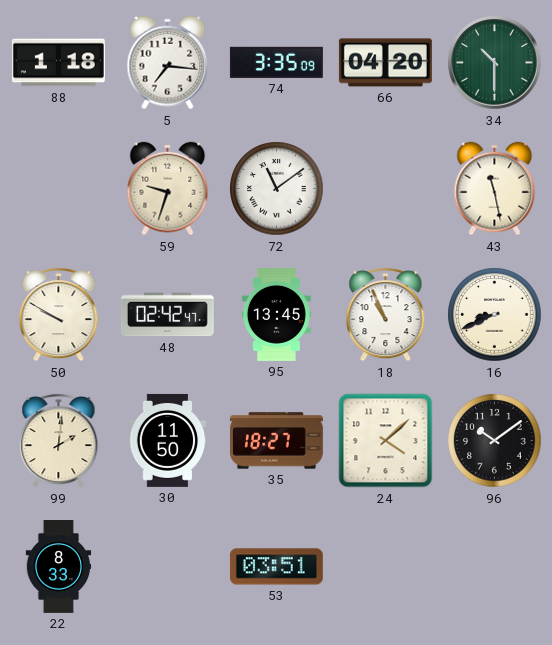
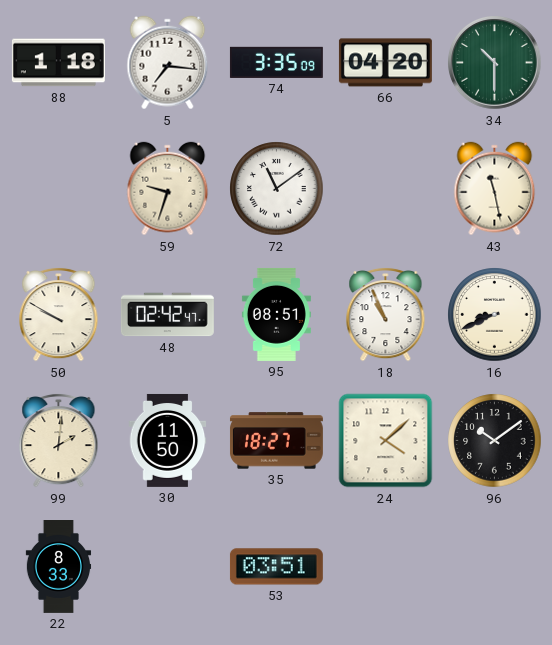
95: 13:45 -> 08:51
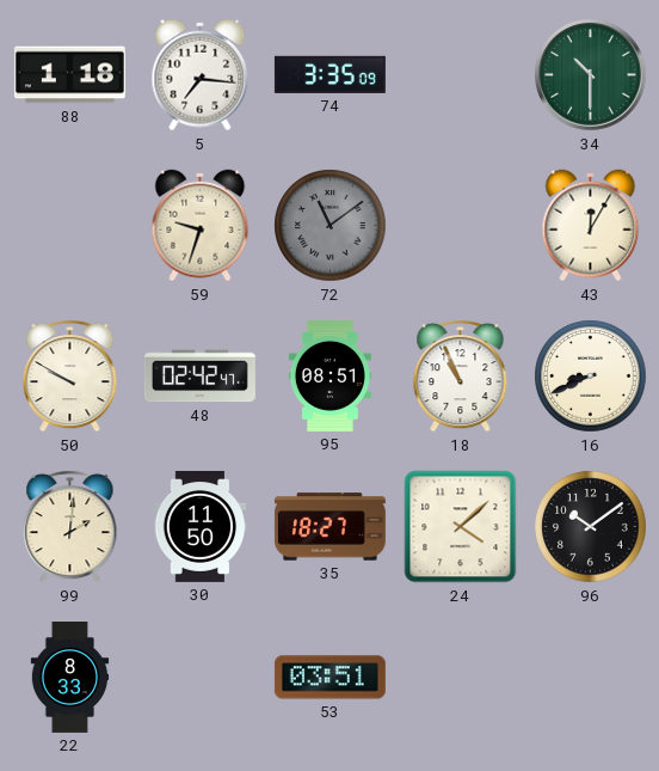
66: 04:20 -> none
72 dial: white -> grey
43: 11:28 -> 12:05
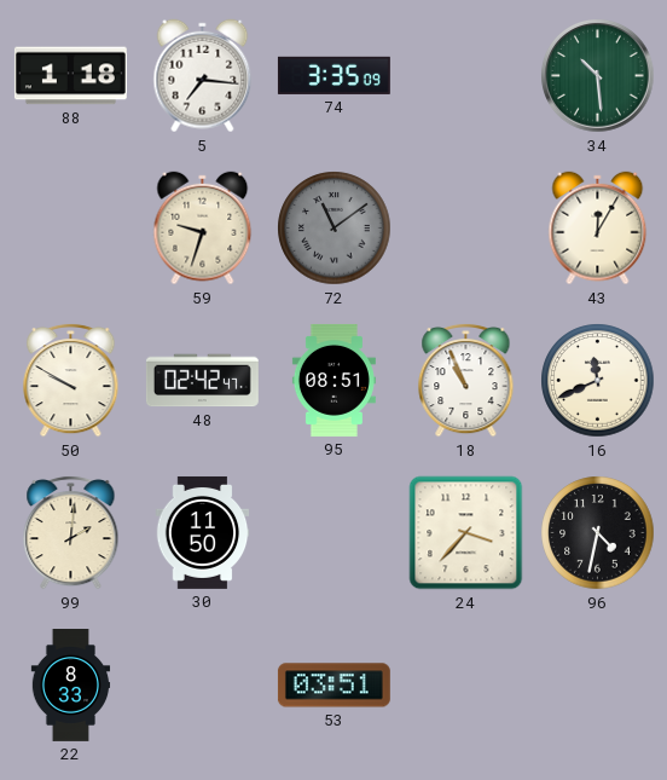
34: 10:30 -> 10:29
16: 8:41 -> 11:41
35: 18:27 -> none
24: 4:08 -> 3:37
96: 10:09 -> 4:32
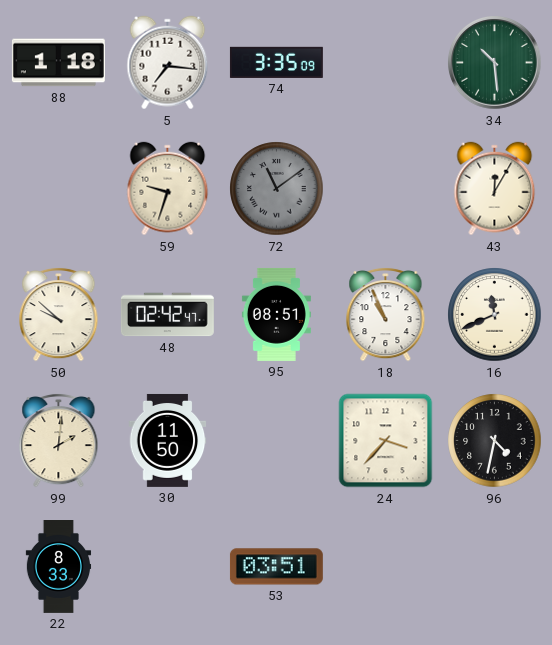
50: 9:50 -> 9:52
